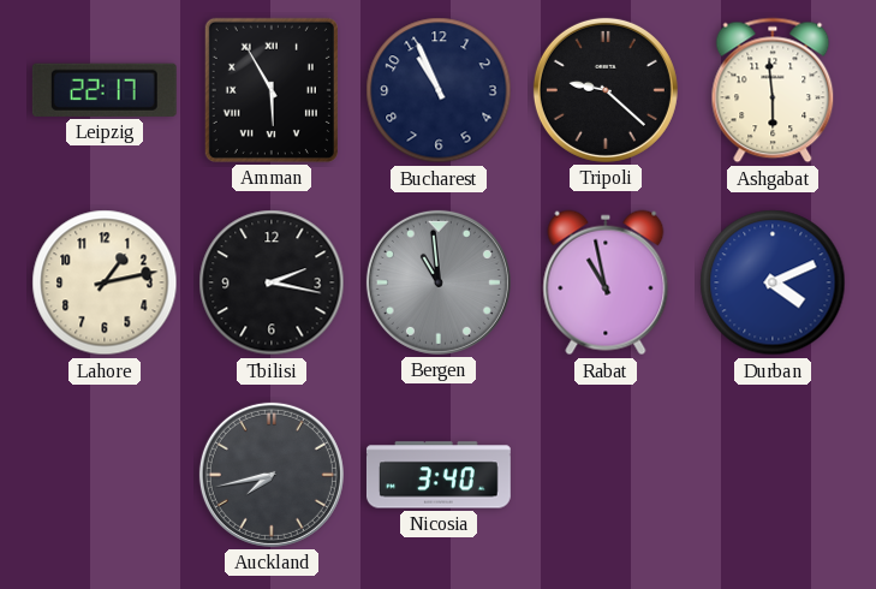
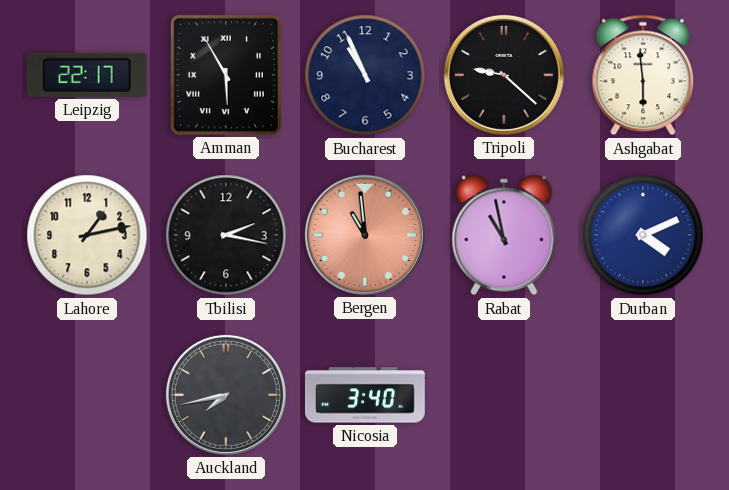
Bergen dial: grey -> salmon
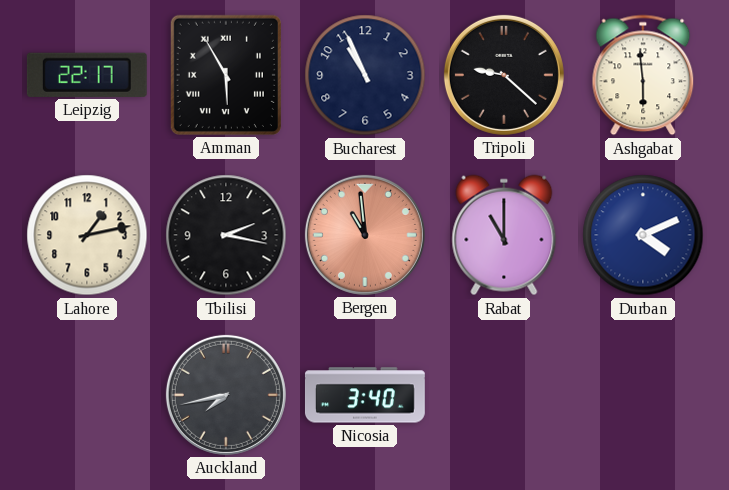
Rabat: 10:58 -> 11:00
